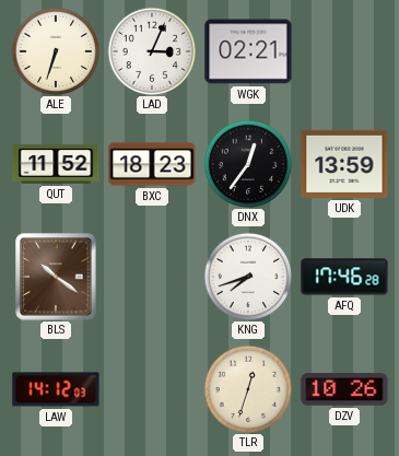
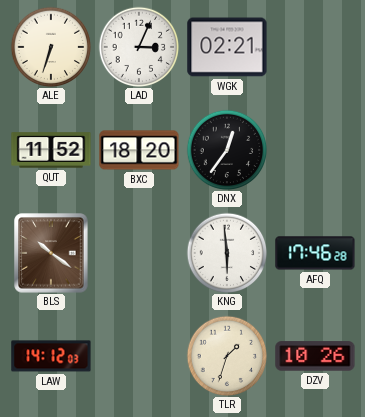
BXC: 18:23 -> 18:20
UDK: 13:59 -> none
KNG: 7:42 -> 5:59
TLR: 12:33 -> 1:33
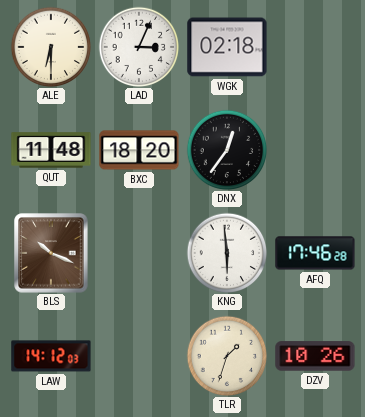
ALE: 6:33 -> 6:30
WGK: 02:21 -> 02:18
QUT: 11:52 -> 11:48
BLS: 10:21 -> 10:19
